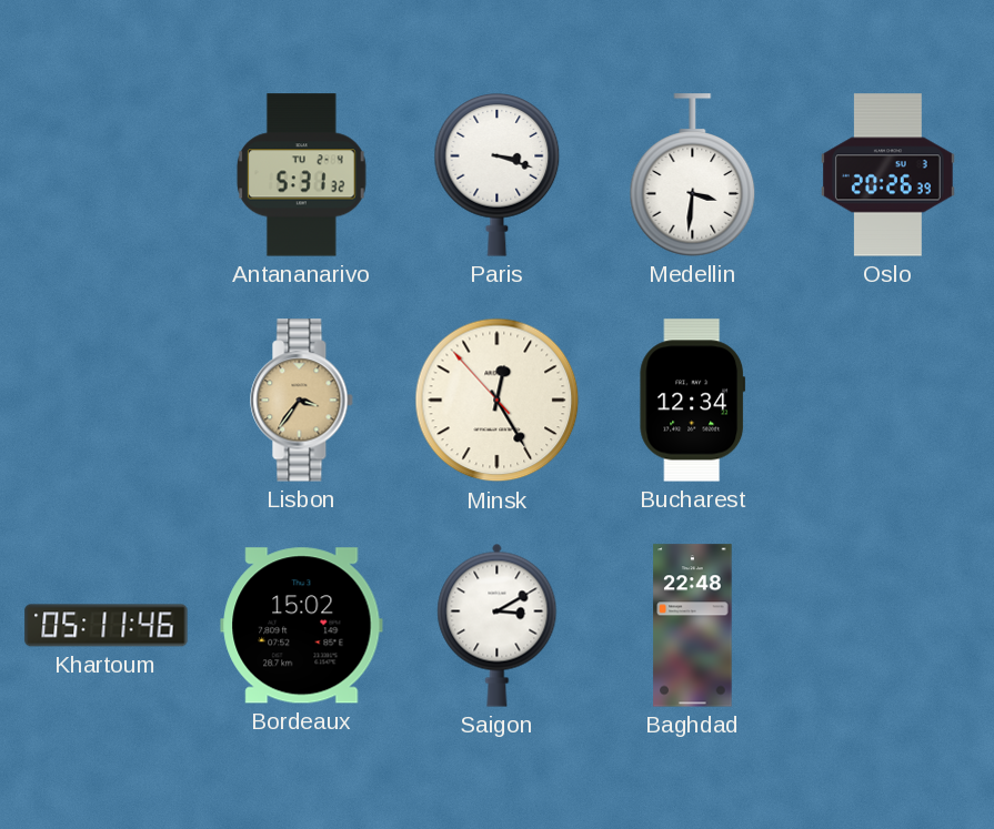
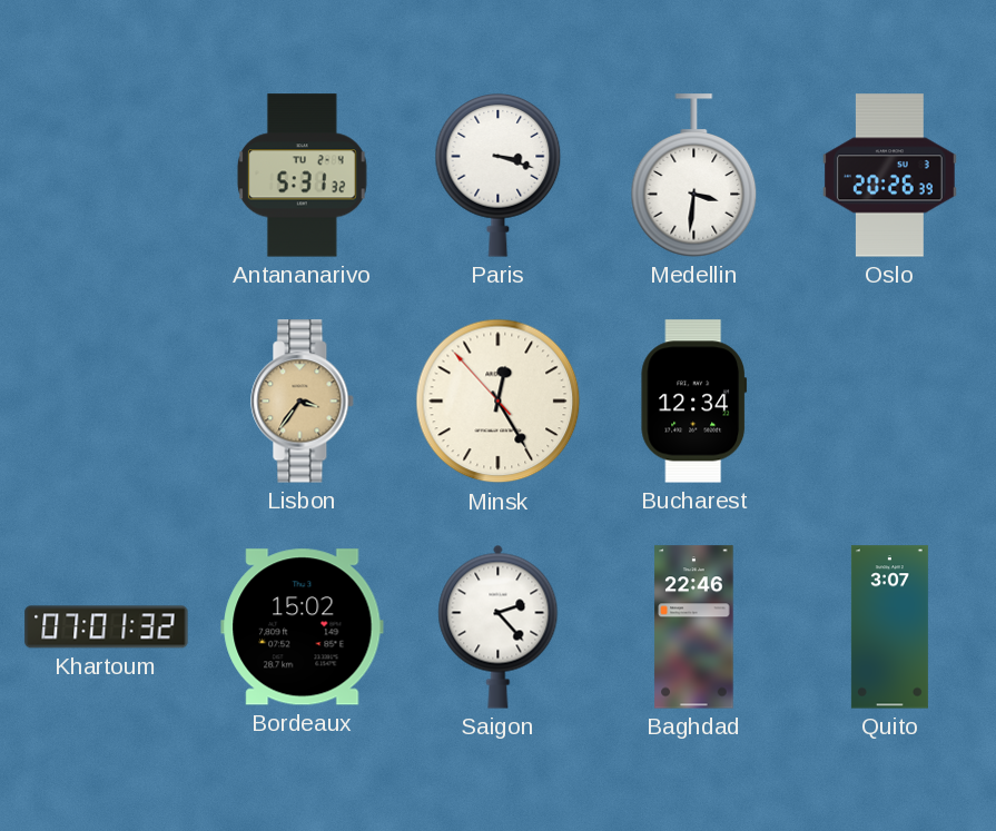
Khartoum: 05:11 -> 07:01
Saigon: 3:10 -> 2:23
Baghdad: 22:48 -> 22:46
Quito: none -> 3:07
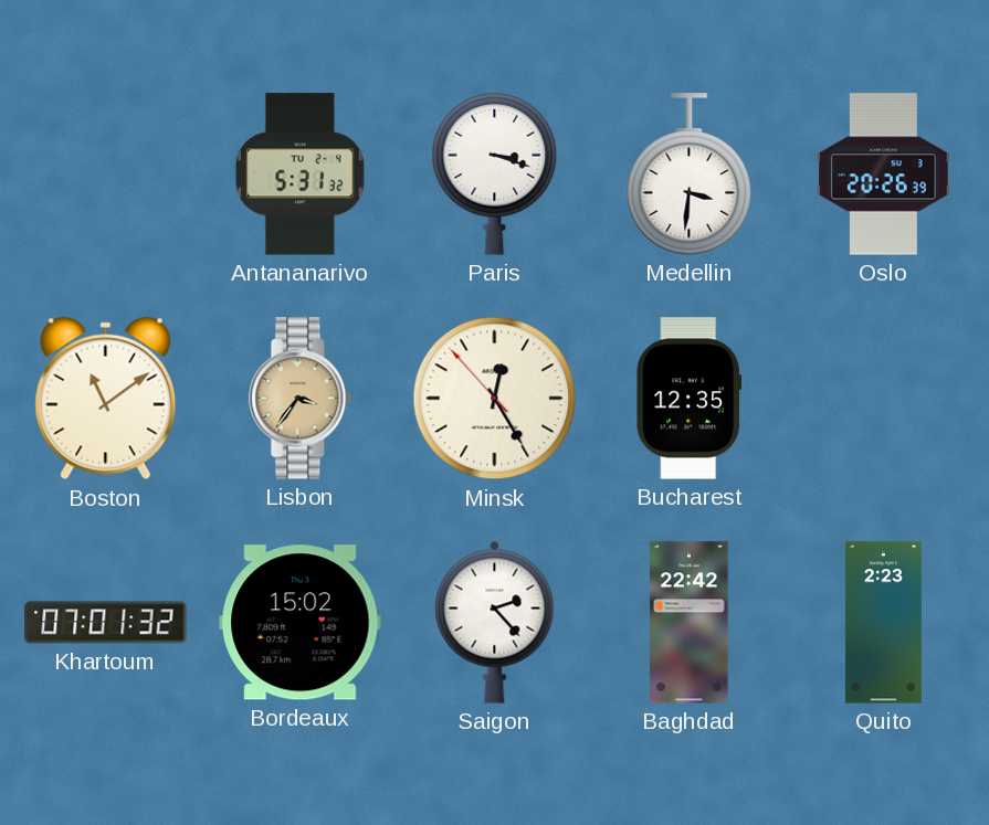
Boston: none -> 11:09
Bucharest: 12:34 -> 12:35
Baghdad: 22:46 -> 22:42
Quito: 3:07 -> 2:23
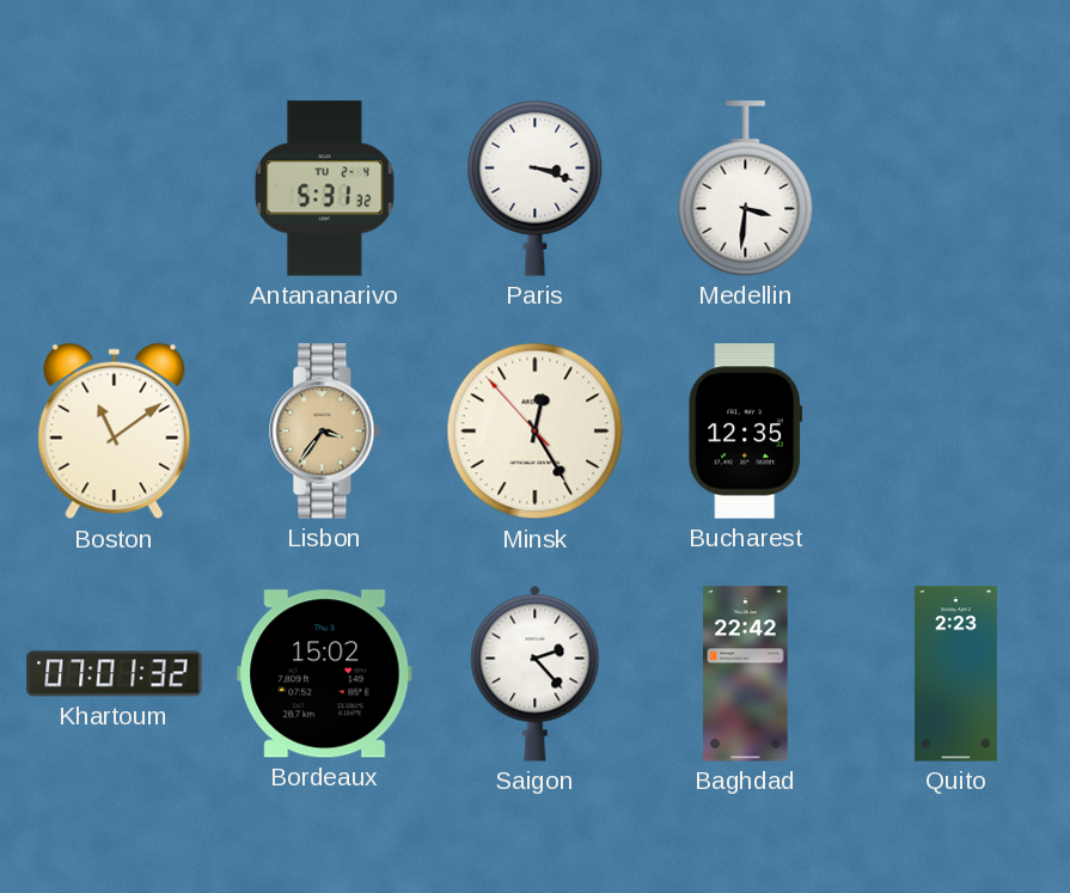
Oslo: 20:26 -> none
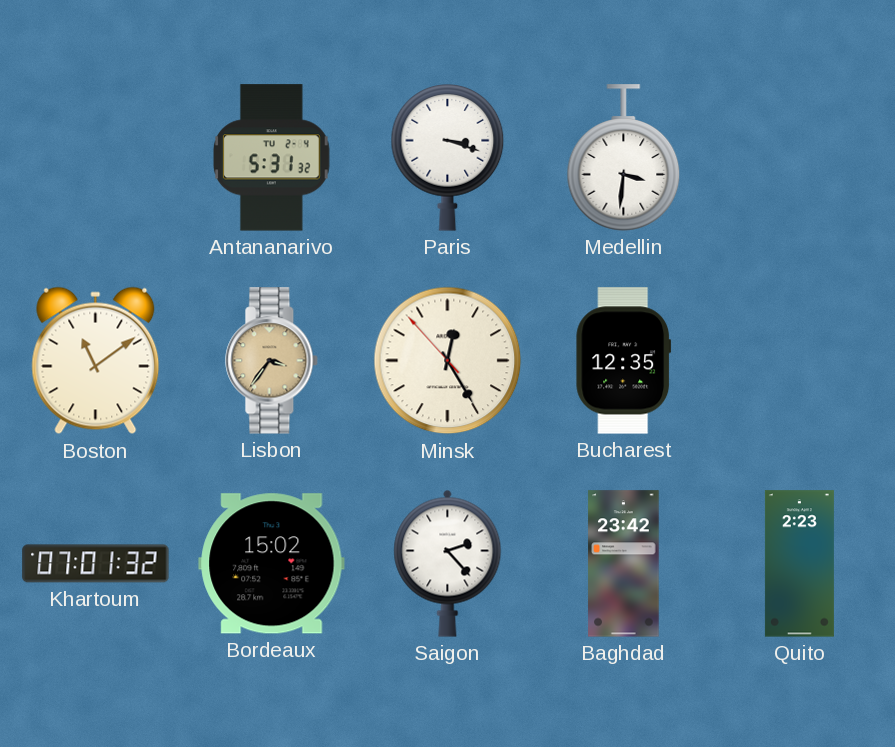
Baghdad: 22:42 -> 23:42
